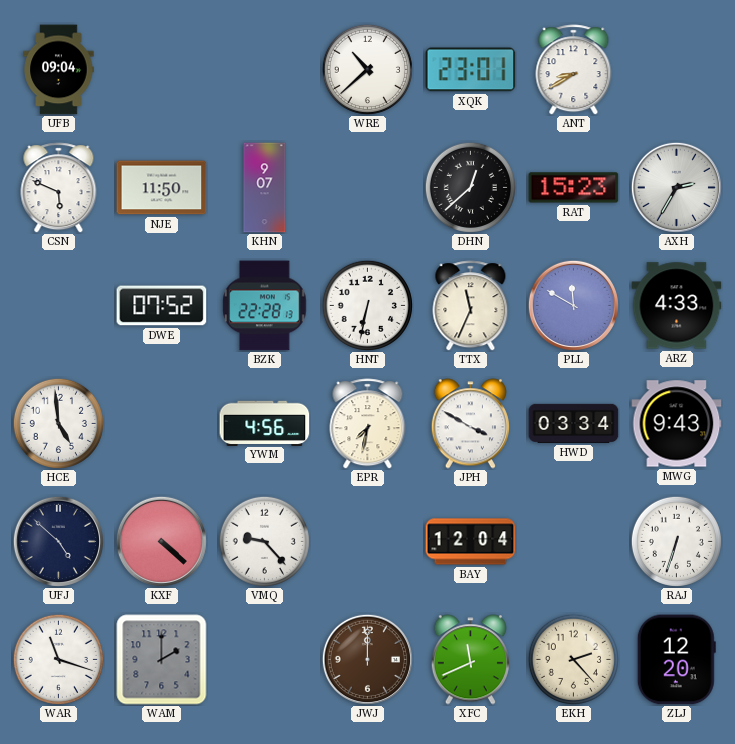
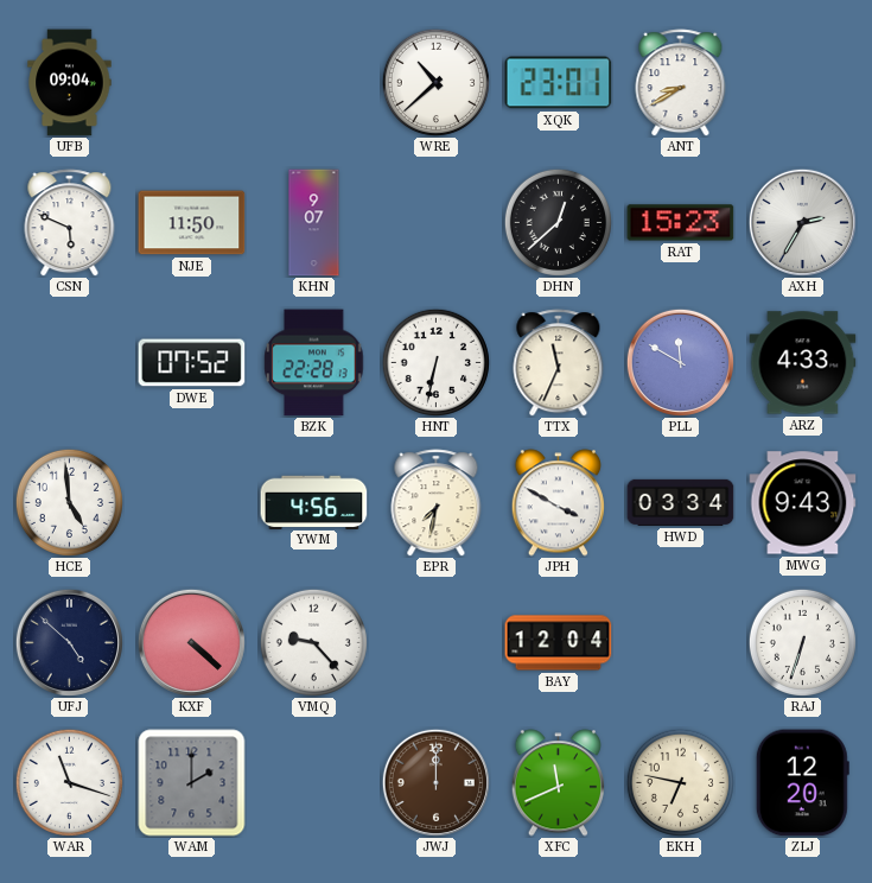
EKH: 2:23 -> 6:47
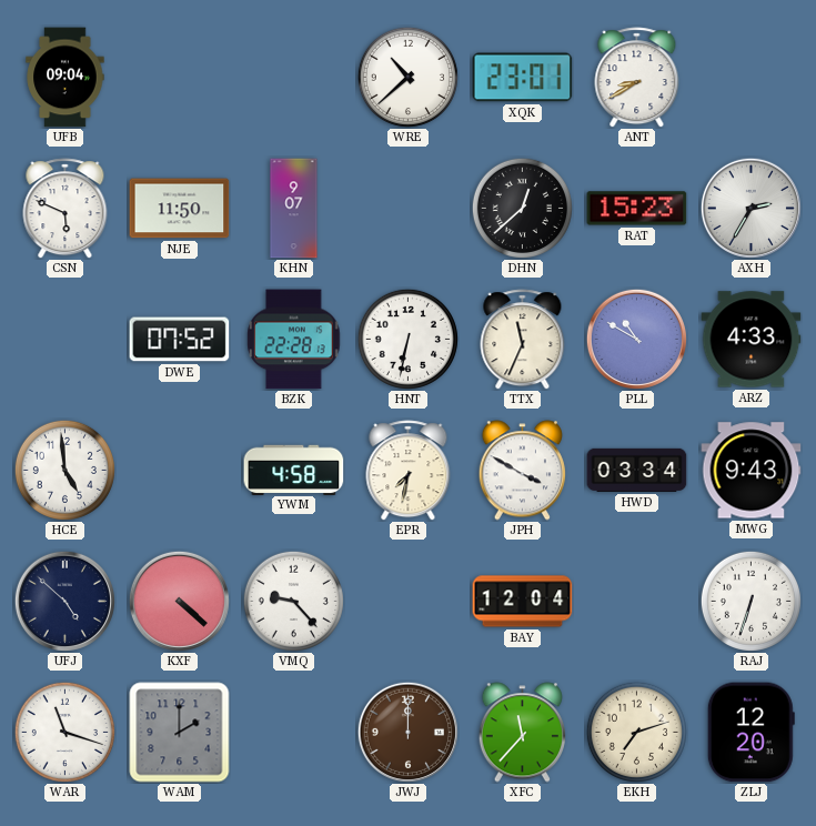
PLL: 11:50 -> 10:50
YWM: 4:56 -> 4:58
XFC: 11:41 -> 11:37
EKH: 6:47 -> 7:12
